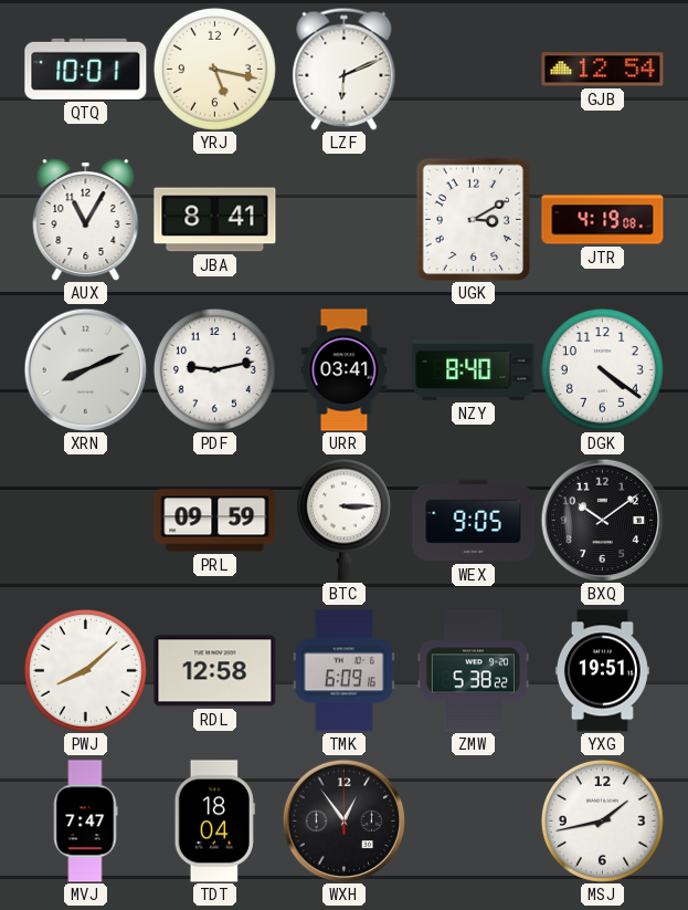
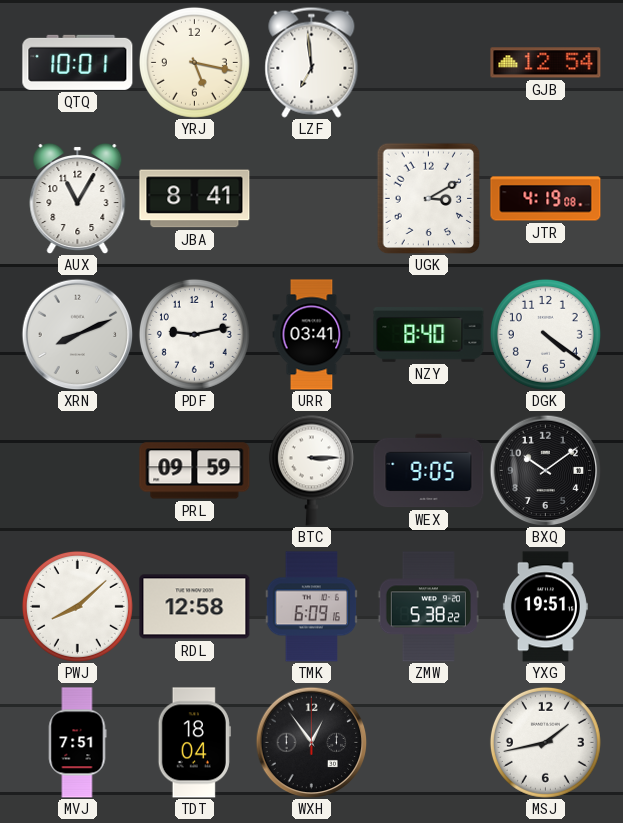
LZF: 6:11 -> 6:59
MVJ: 7:47 -> 7:51
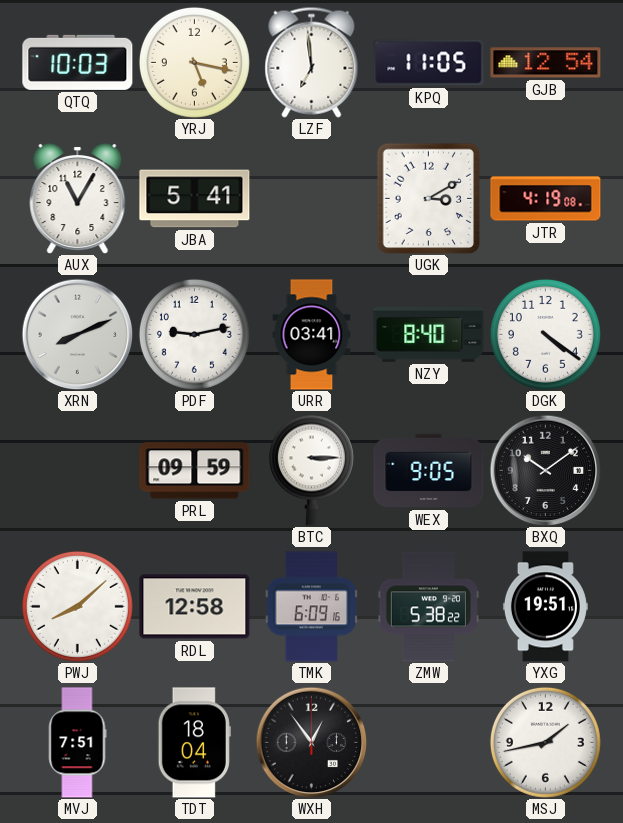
QTQ: 10:01 -> 10:03
KPQ: none -> 11:05
JBA: 8:41 -> 5:41
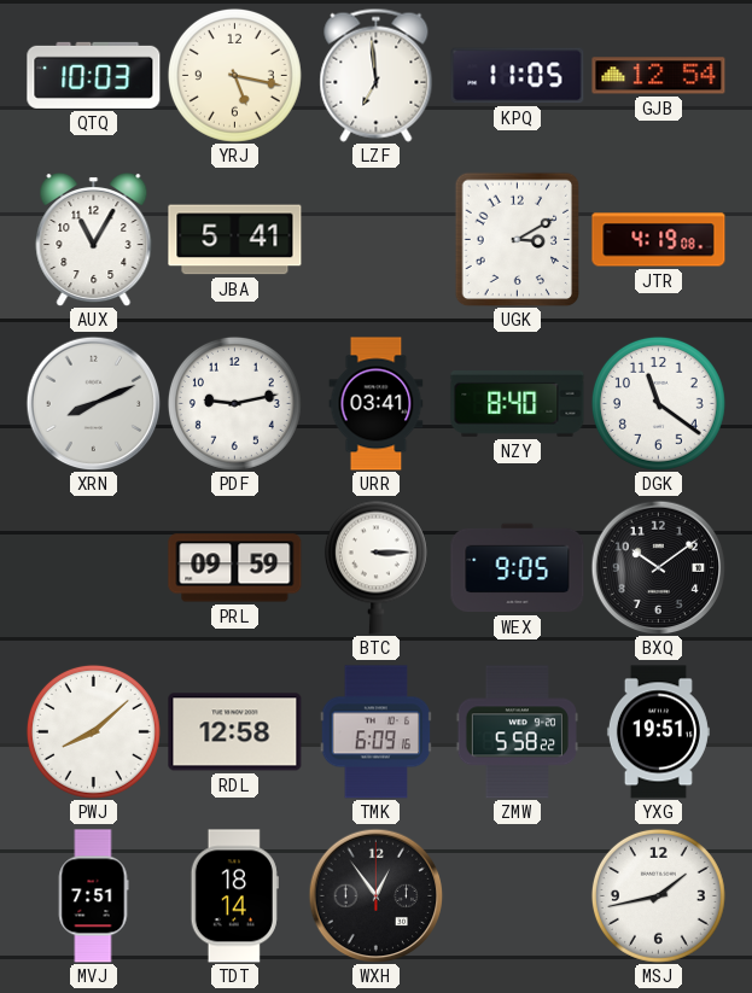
DGK: 4:21 -> 11:21
ZMW: 5:38 -> 5:58
TDT: 18:04 -> 18:14
